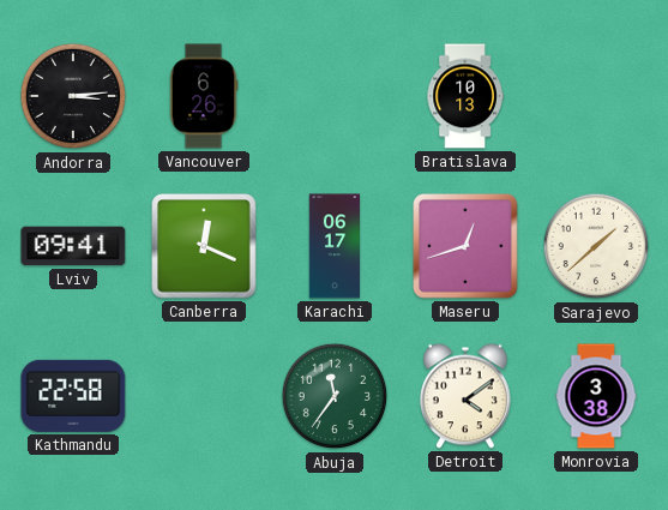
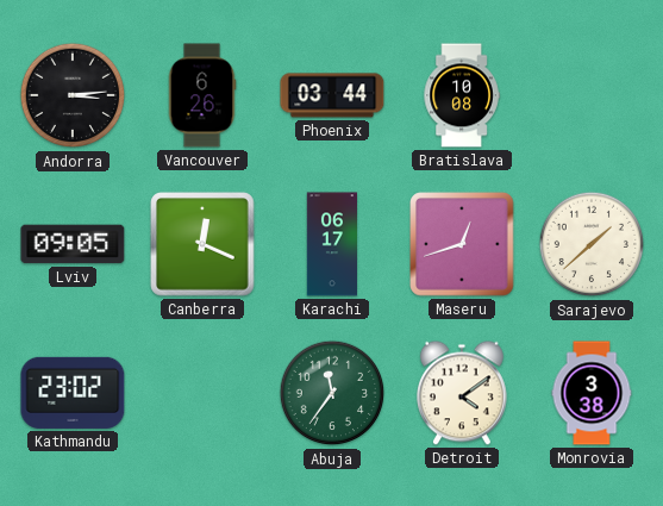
Phoenix: none -> 03:44
Bratislava: 10:13 -> 10:08
Lviv: 09:41 -> 09:05
Kathmandu: 22:58 -> 23:02
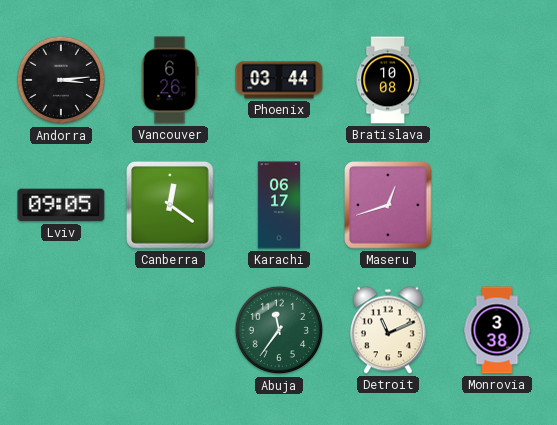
Canberra: 12:19 -> 12:21
Sarajevo: 1:38 -> none
Kathmandu: 23:02 -> none
Detroit: 4:09 -> 11:11
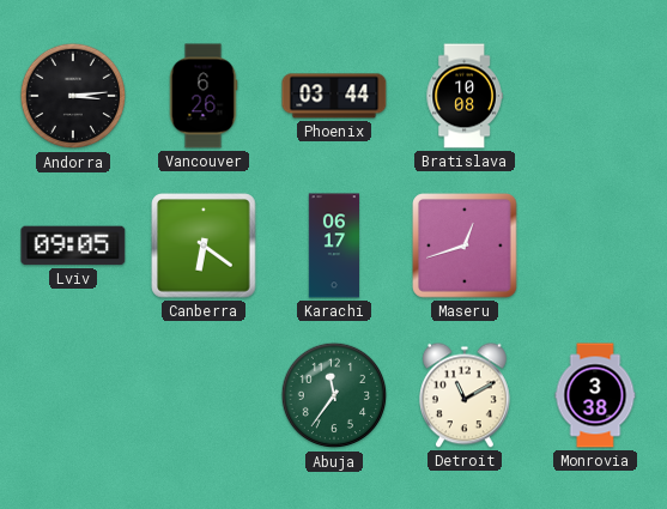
Canberra: 12:21 -> 6:21
Detroit: 11:11 -> 11:10
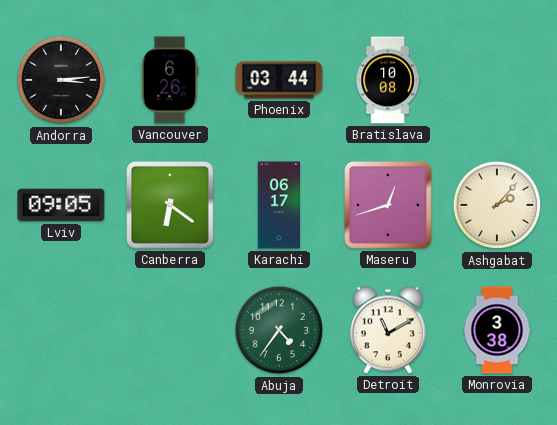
Ashgabat: none -> 2:07
Abuja: 11:36 -> 4:36
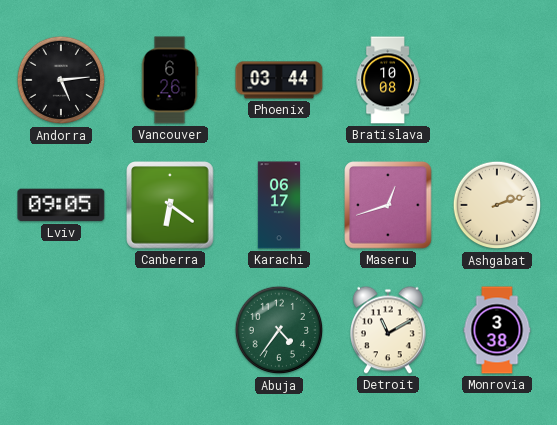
Andorra: 3:14 -> 5:14
Ashgabat: 2:07 -> 2:12
